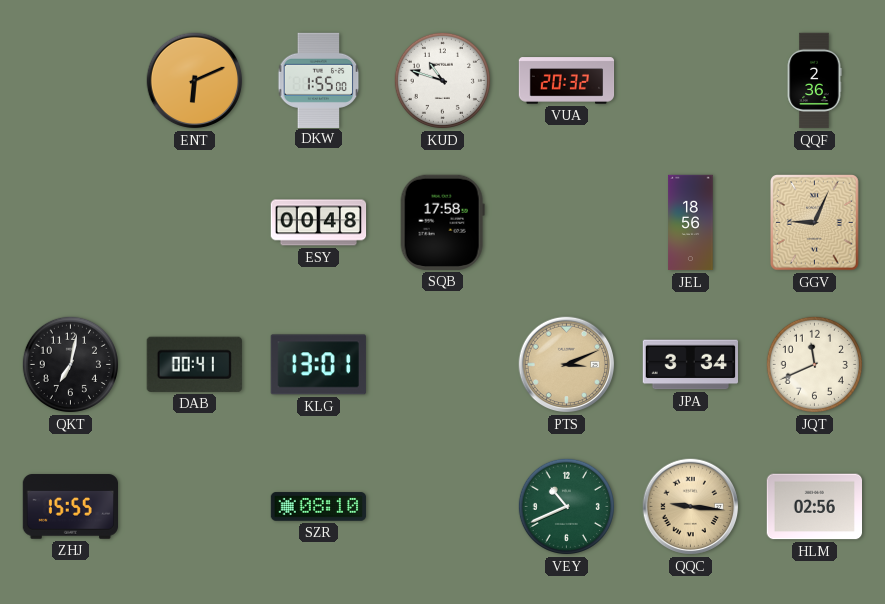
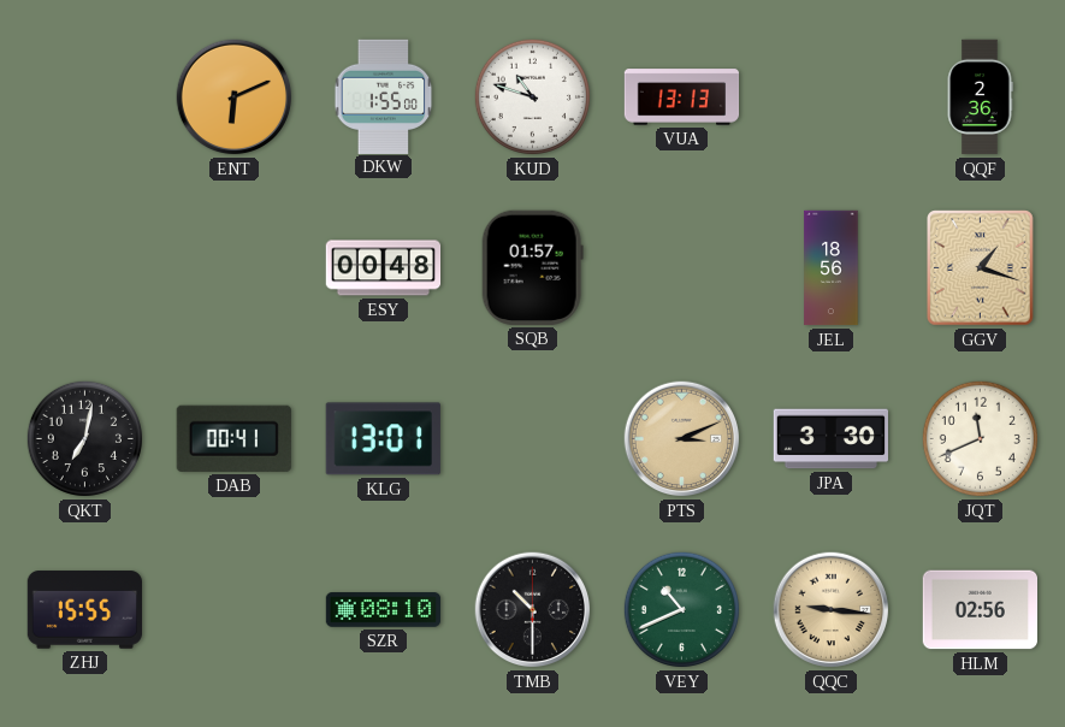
VUA: 20:32 -> 13:13
SQB: 17:58 -> 01:57
GGV: 9:04 -> 1:18
JPA: 3:34 -> 3:30
TMB: none -> 10:30
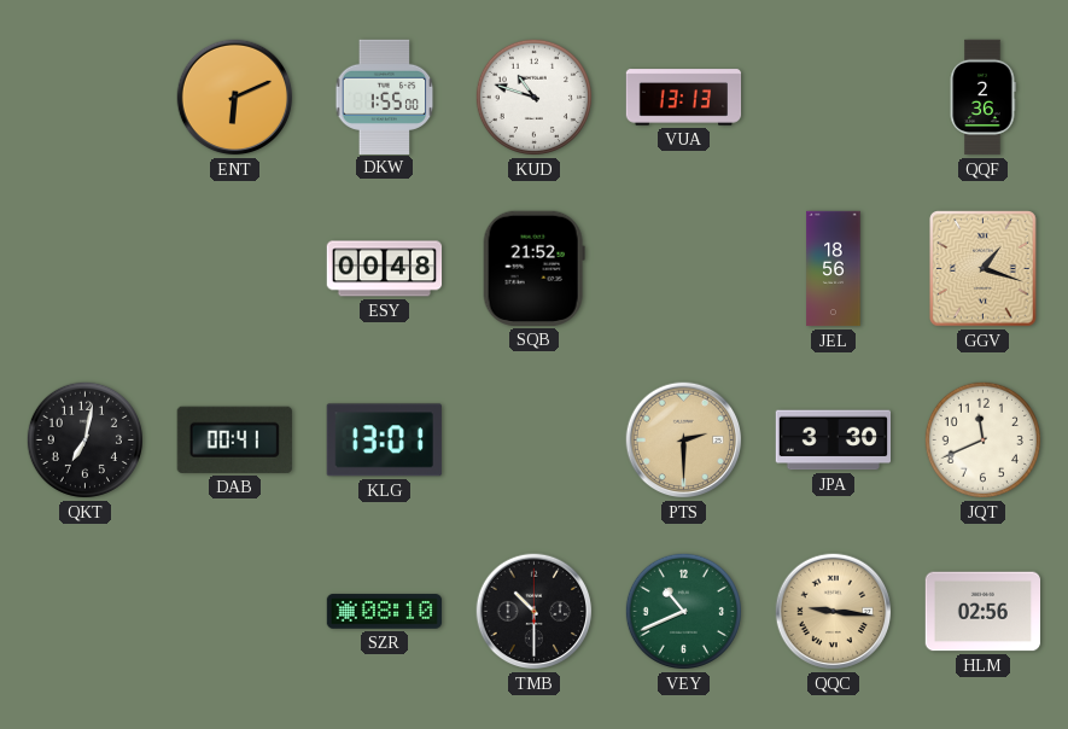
SQB: 01:57 -> 21:52
PTS: 3:11 -> 2:30
ZHJ: 15:55 -> none
